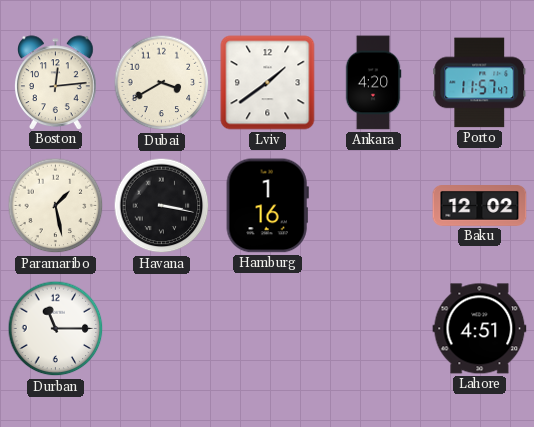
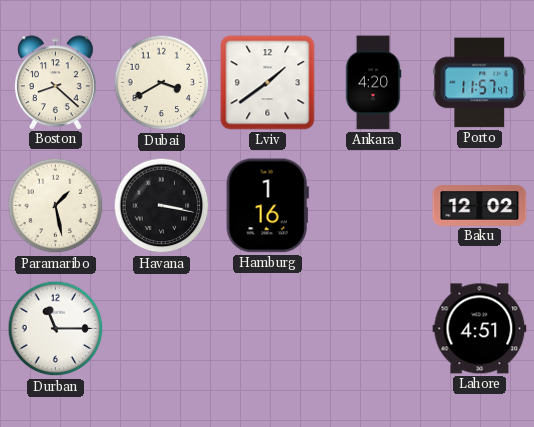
Boston: 12:14 -> 8:22
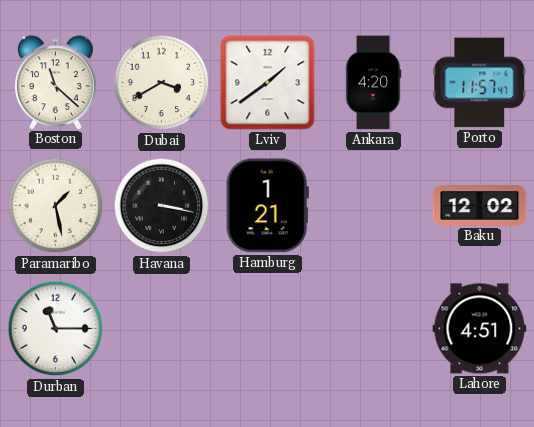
Boston: 8:22 -> 11:22
Hamburg: 1:16 -> 1:21
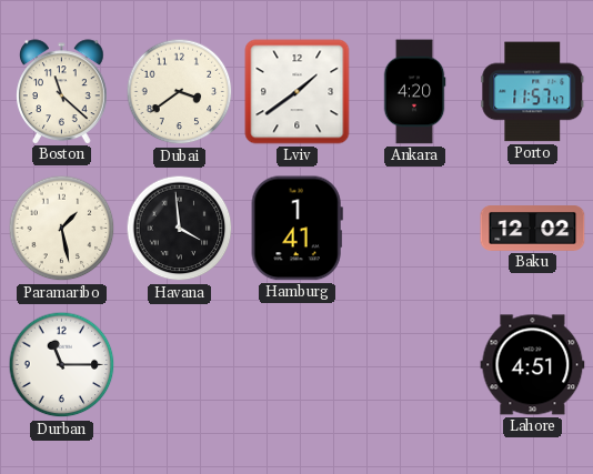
Dubai: 3:40 -> 3:39
Havana: 3:17 -> 3:59
Hamburg: 1:21 -> 1:41
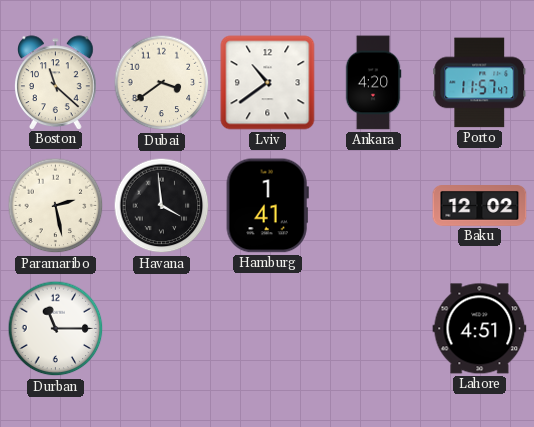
Lviv: 1:39 -> 10:39
Paramaribo: 1:28 -> 2:28
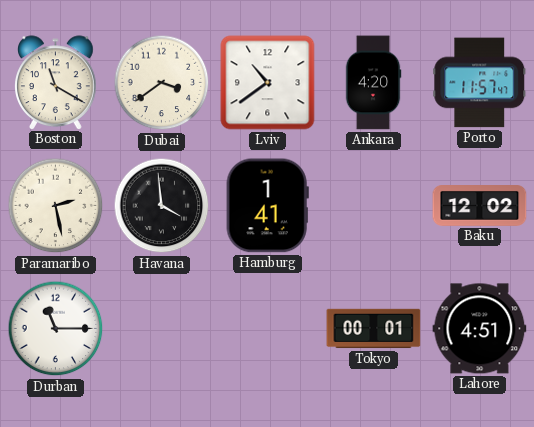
Boston: 11:22 -> 11:20
Tokyo: none -> 00:01
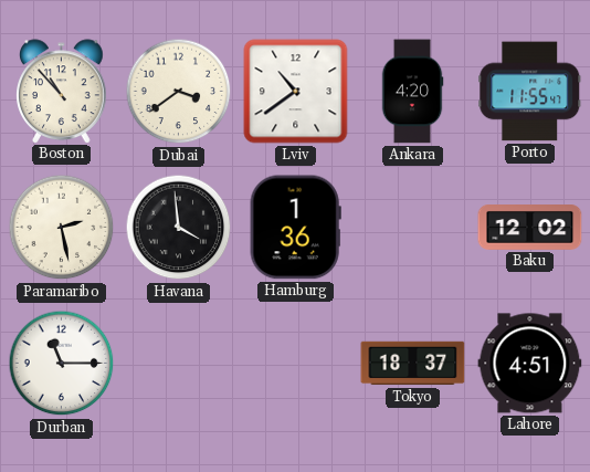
Boston: 11:20 -> 10:53
Porto: 11:57 -> 11:55
Hamburg: 1:41 -> 1:36
Tokyo: 00:01 -> 18:37
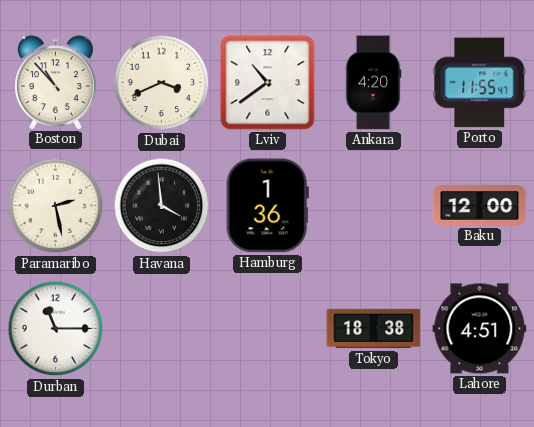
Dubai: 3:39 -> 3:41
Baku: 12:02 -> 12:00
Tokyo: 18:37 -> 18:38
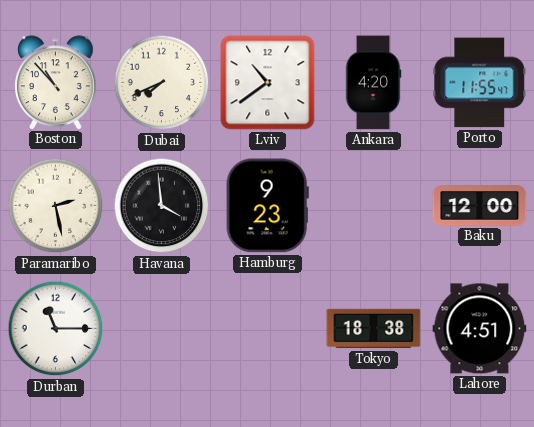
Dubai: 3:41 -> 7:41
Hamburg: 1:36 -> 9:23
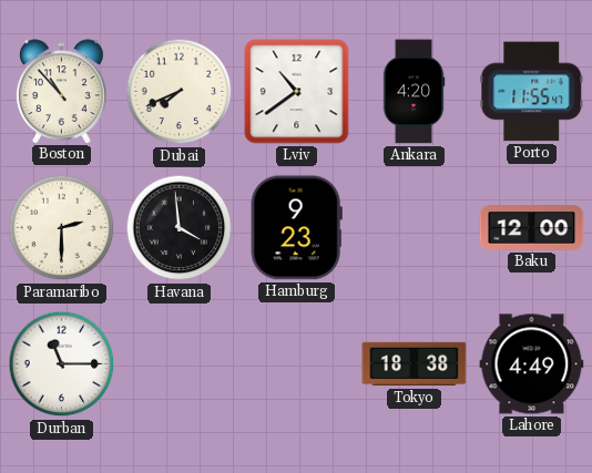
Paramaribo: 2:28 -> 2:30
Lahore: 4:51 -> 4:49
